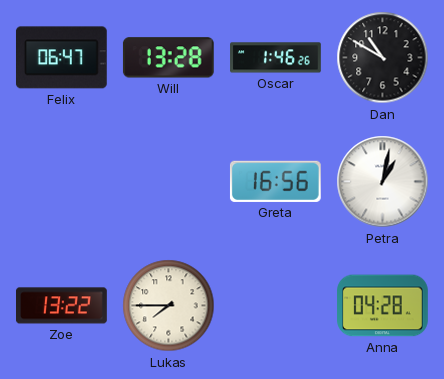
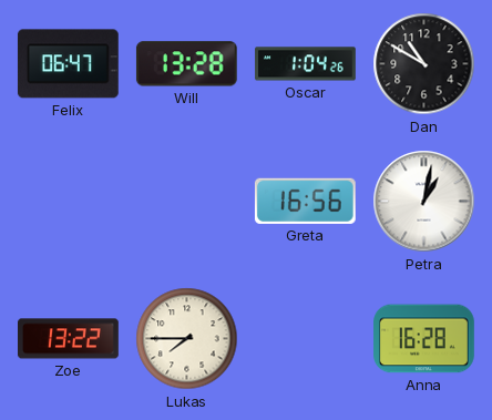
Oscar: 1:46 -> 1:04
Anna: 04:28 -> 16:28
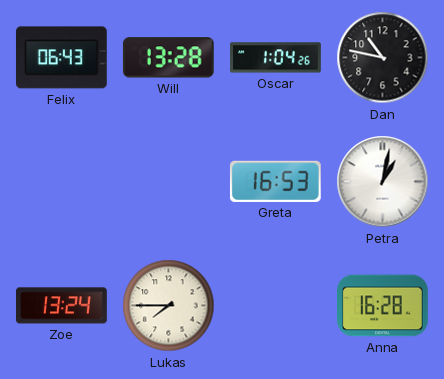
Felix: 06:47 -> 06:43
Dan: 10:50 -> 10:47
Greta: 16:56 -> 16:53
Zoe: 13:22 -> 13:24
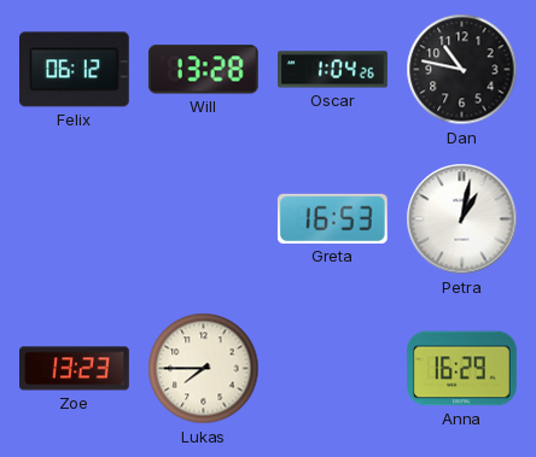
Felix: 06:43 -> 06:12
Zoe: 13:24 -> 13:23
Anna: 16:28 -> 16:29
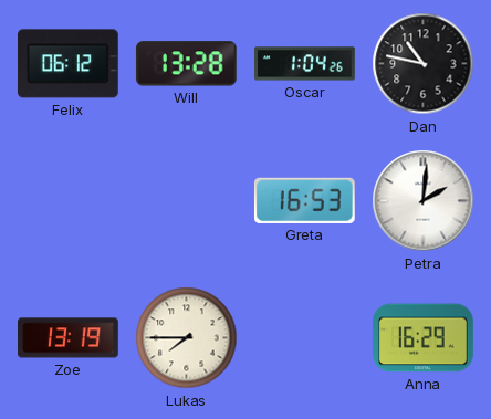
Petra: 1:02 -> 2:01
Zoe: 13:23 -> 13:19
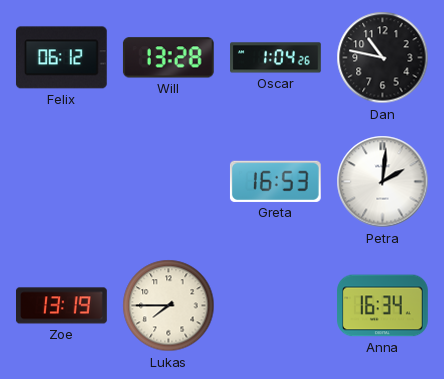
Anna: 16:29 -> 16:34
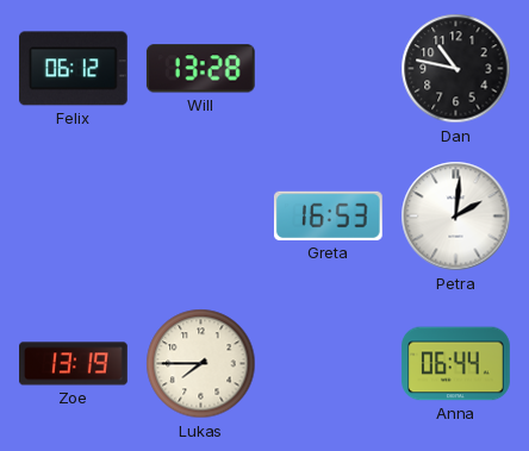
Oscar: 1:04 -> none
Anna: 16:34 -> 06:44
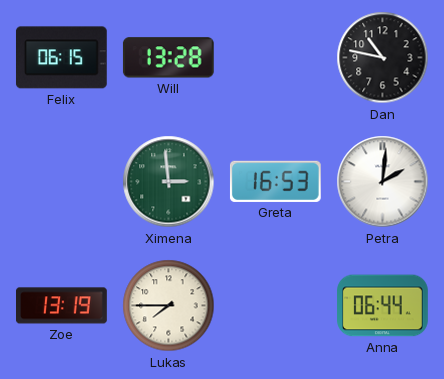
Felix: 06:12 -> 06:15
Ximena: none -> 2:59
